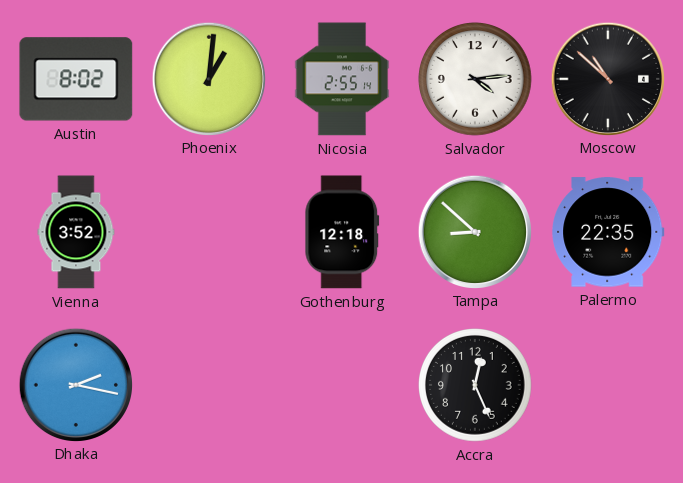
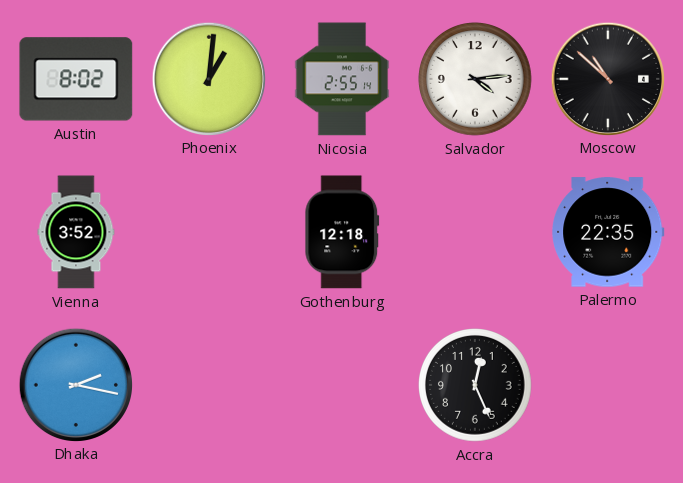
Tampa: 8:52 -> none
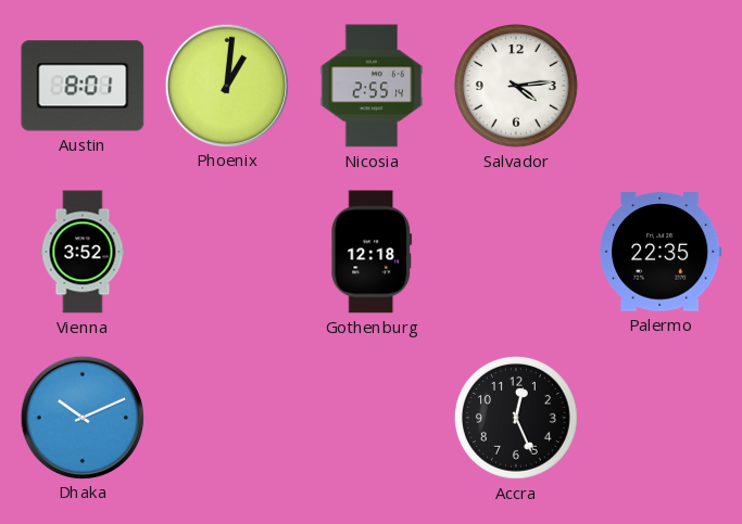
Austin: 8:02 -> 8:01
Moscow: 10:52 -> none
Dhaka: 2:17 -> 10:11
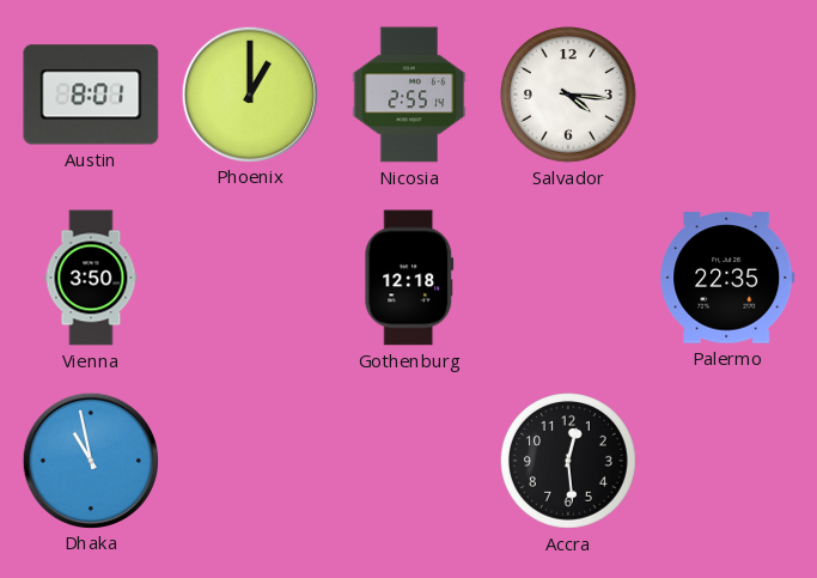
Phoenix: 1:01 -> 1:00
Salvador: 4:14 -> 4:16
Vienna: 3:52 -> 3:50
Dhaka: 10:11 -> 10:58
Accra: 12:26 -> 12:29
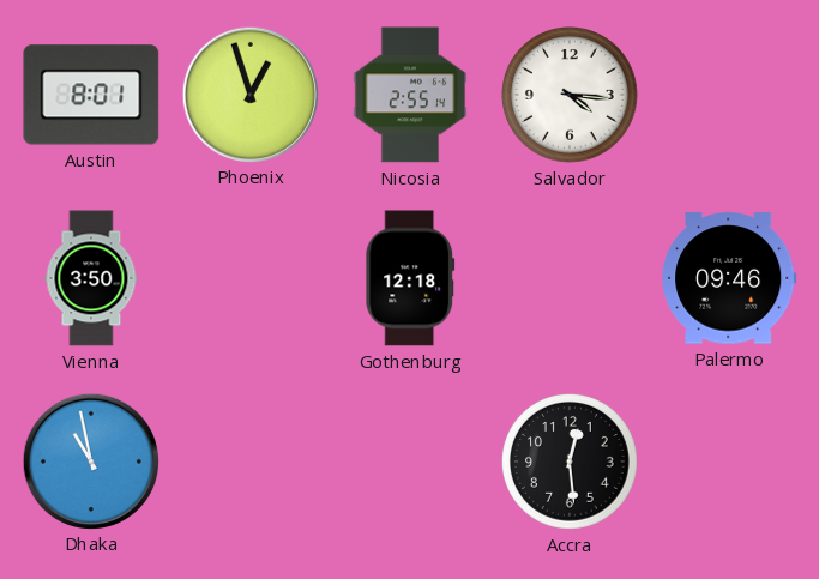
Phoenix: 1:00 -> 12:57
Palermo: 22:35 -> 09:46
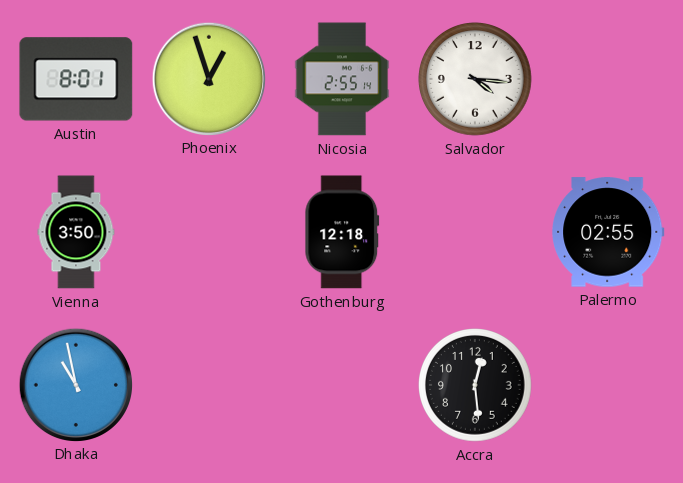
Palermo: 09:46 -> 02:55
